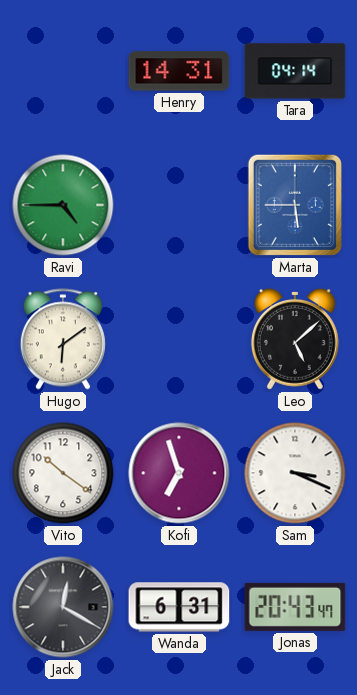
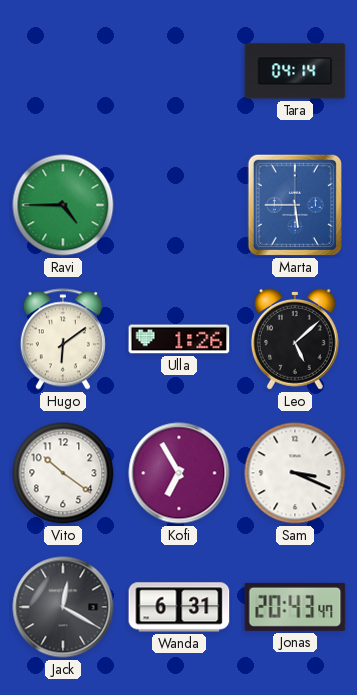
Henry: 14:31 -> none
Ulla: none -> 1:26
Kofi: 6:57 -> 6:55
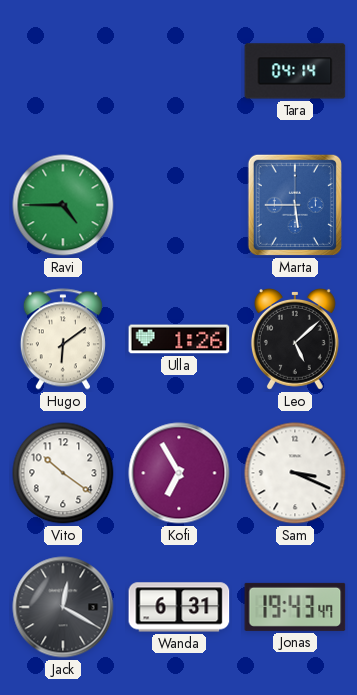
Jonas: 20:43 -> 19:43
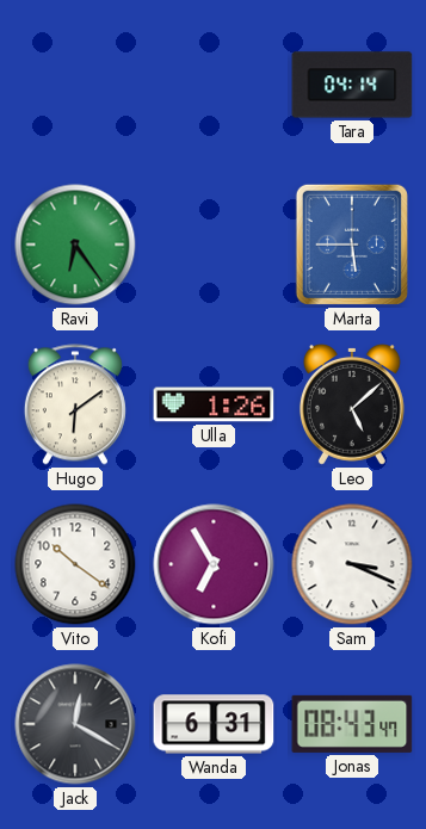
Ravi: 4:45 -> 6:24
Jonas: 19:43 -> 08:43
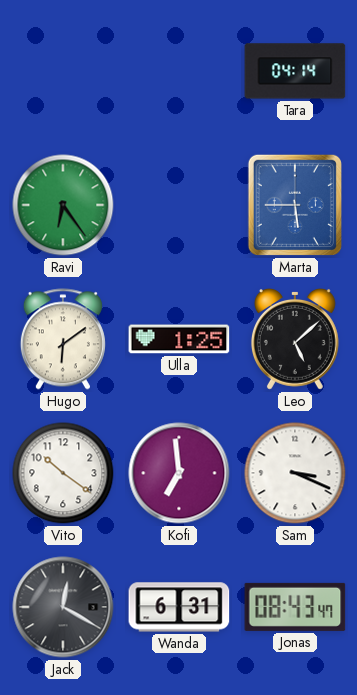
Ulla: 1:26 -> 1:25
Kofi: 6:55 -> 6:59
